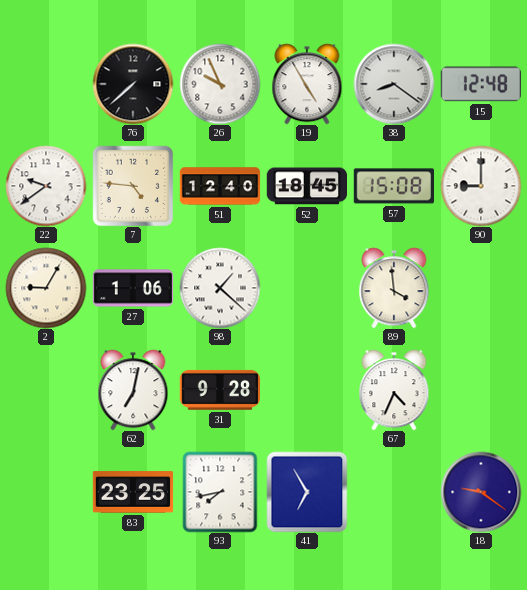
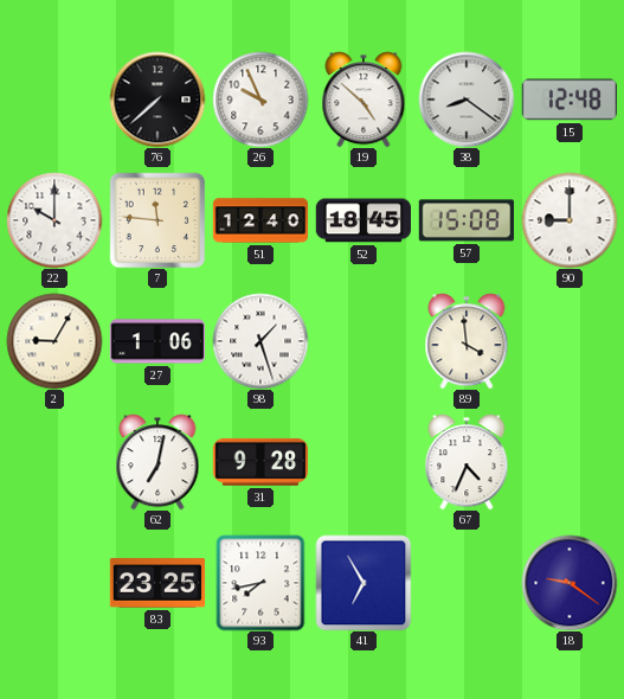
19: 4:55 -> 4:52
22: 9:39 -> 10:00
7: 4:46 -> 11:46
98: 1:22 -> 1:27
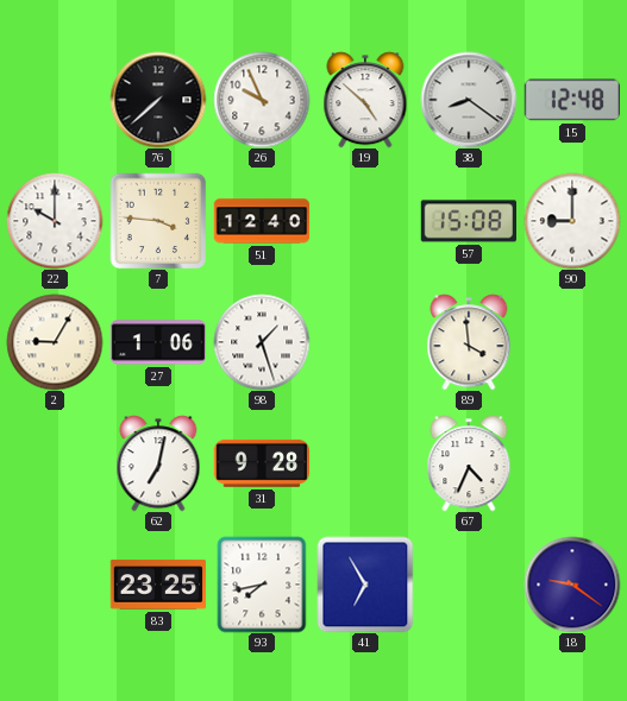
7: 11:46 -> 3:46
52: 18:45 -> none
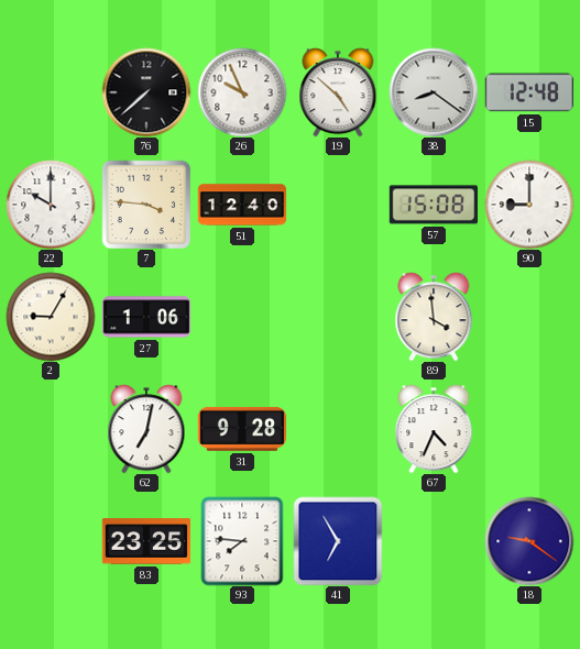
98: 1:27 -> none
93: 7:43 -> 7:46
